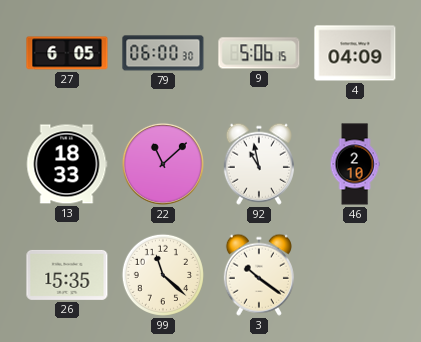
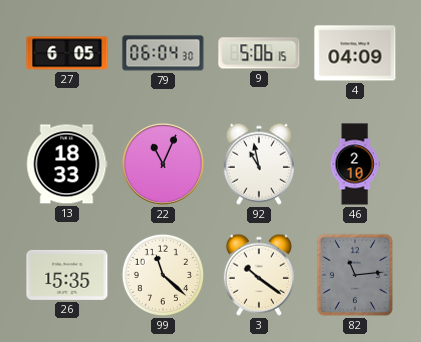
79: 06:00 -> 06:04
22: 11:08 -> 11:04
82: none -> 11:14
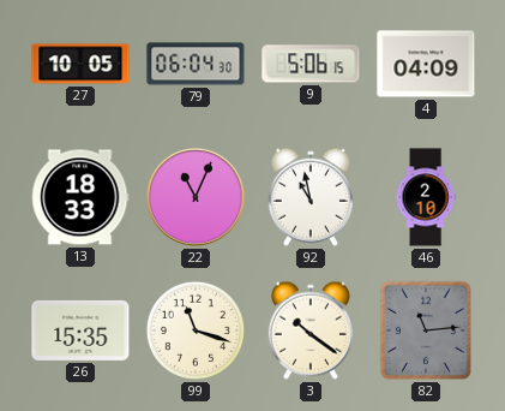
27: 6:05 -> 10:05
99: 11:22 -> 11:18
